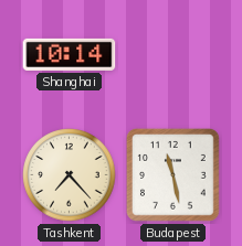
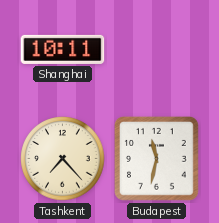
Shanghai: 10:14 -> 10:11
Budapest: 11:28 -> 11:32
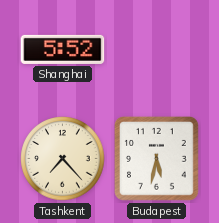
Shanghai: 10:11 -> 5:52
Budapest: 11:32 -> 5:32
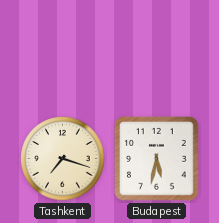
Shanghai: 5:52 -> none
Tashkent: 7:23 -> 7:18
